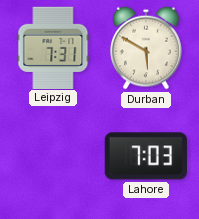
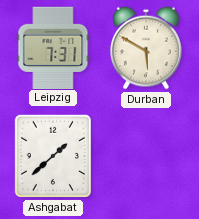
Ashgabat: none -> 1:38
Lahore: 7:03 -> none
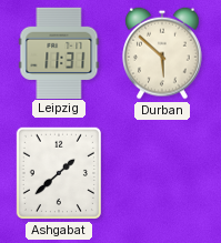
Leipzig: 7:31 -> 11:31
Durban: 5:50 -> 5:52
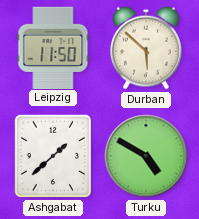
Leipzig: 11:31 -> 11:50
Turku: none -> 4:50
